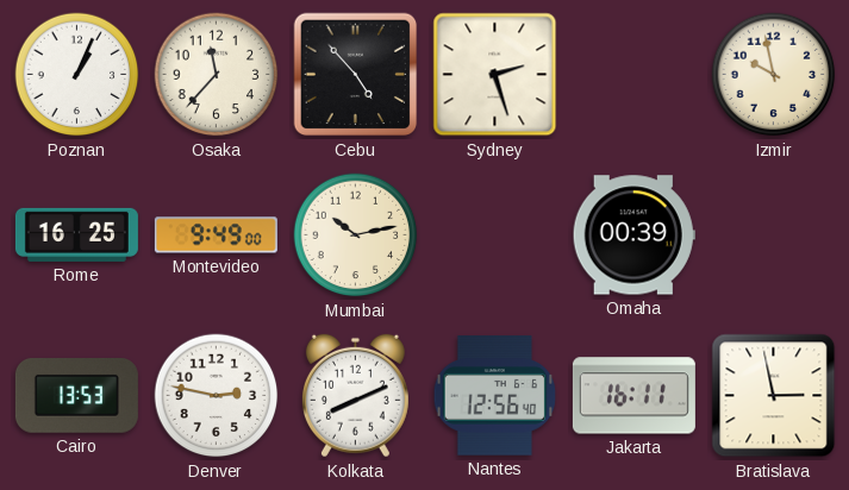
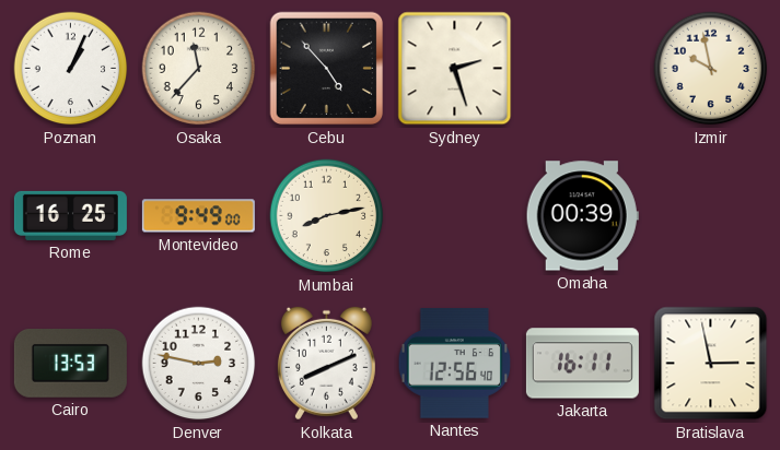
Mumbai: 10:13 -> 8:13
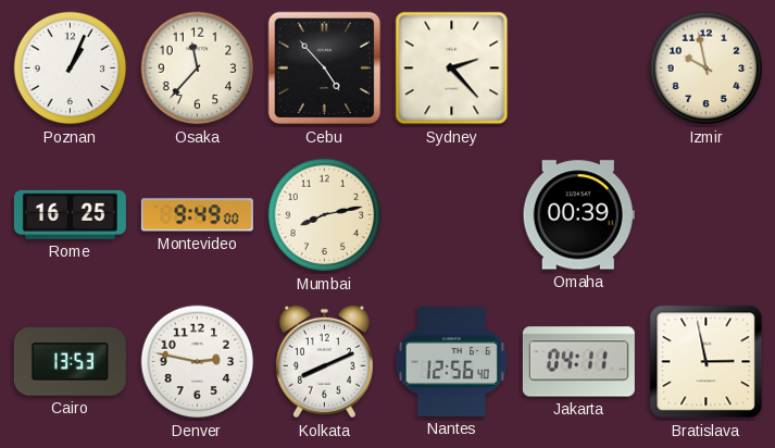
Sydney: 2:27 -> 2:23
Jakarta: 16:11 -> 04:11
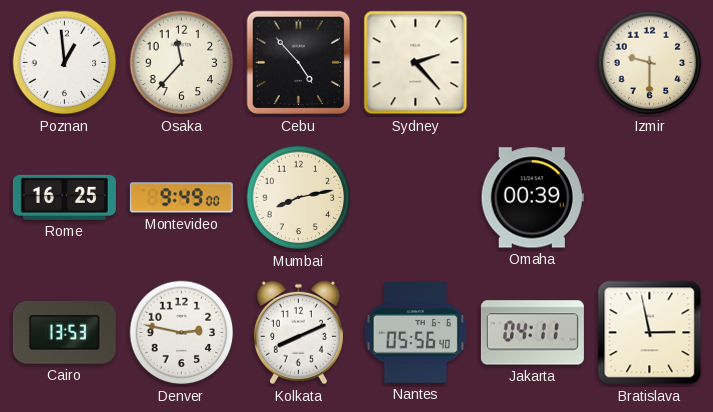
Poznan: 1:04 -> 12:59
Izmir: 9:58 -> 9:30
Nantes: 12:56 -> 05:56
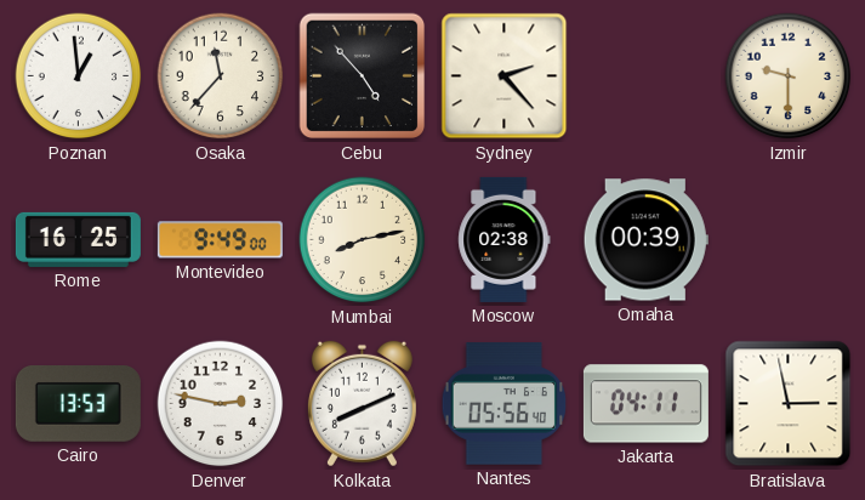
Moscow: none -> 02:38
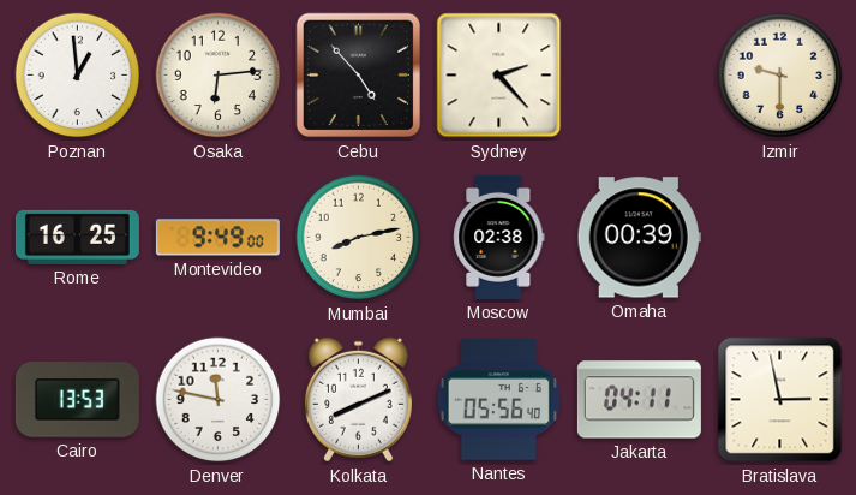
Osaka: 11:37 -> 6:14
Denver: 2:47 -> 11:47
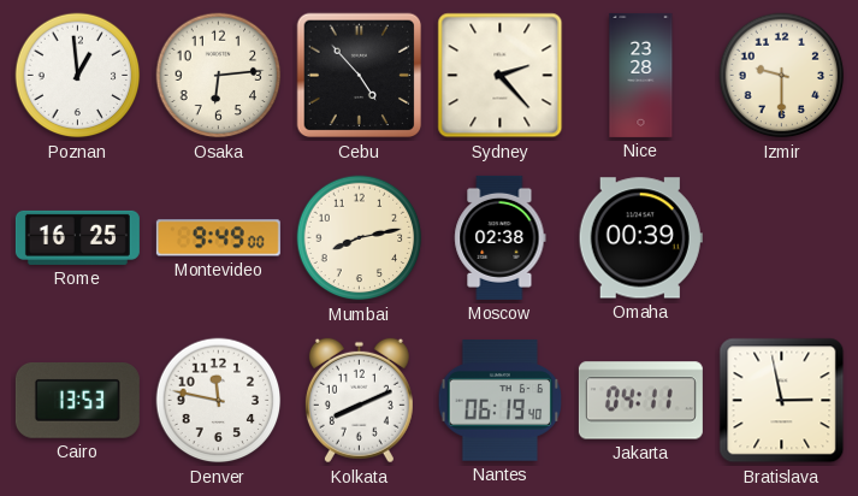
Nice: none -> 23:28
Nantes: 05:56 -> 06:19
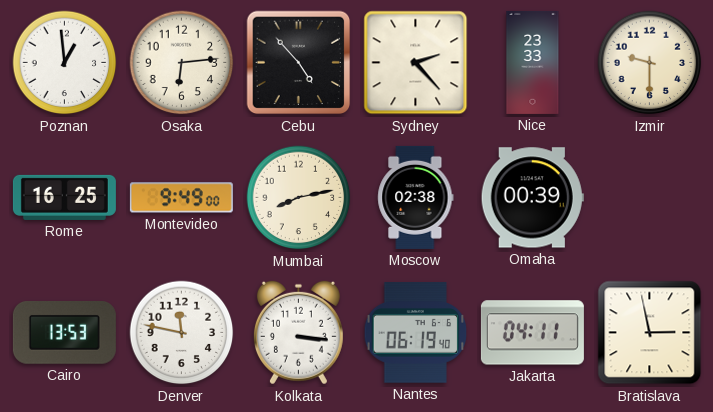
Nice: 23:28 -> 23:33
Kolkata: 8:11 -> 3:16
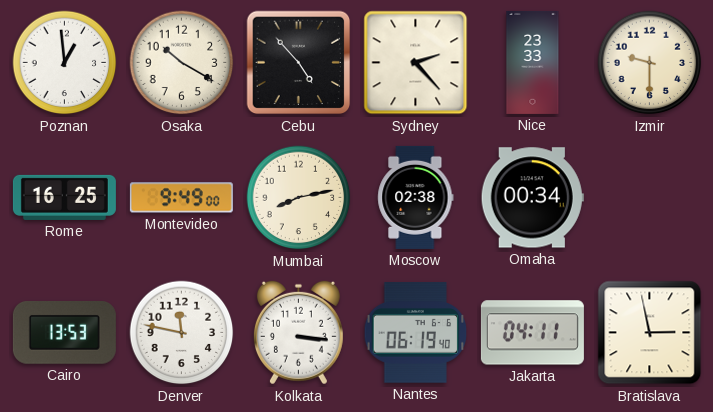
Osaka: 6:14 -> 10:20
Omaha: 00:39 -> 00:34
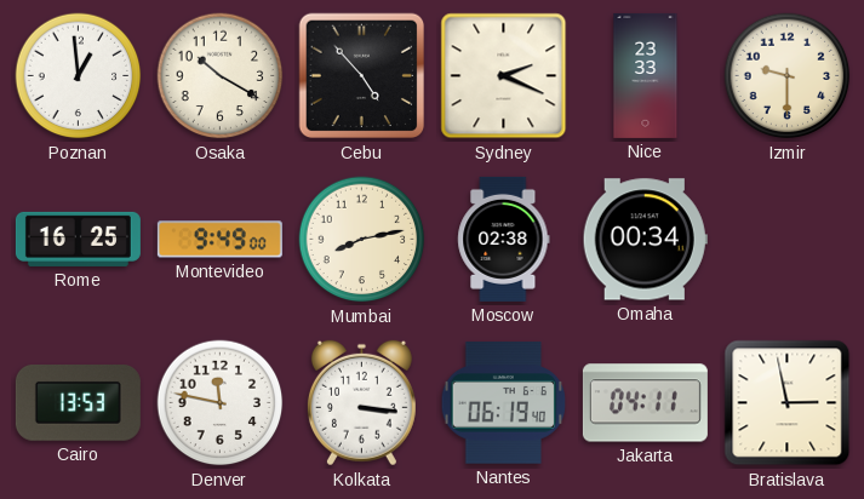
Sydney: 2:23 -> 2:19
